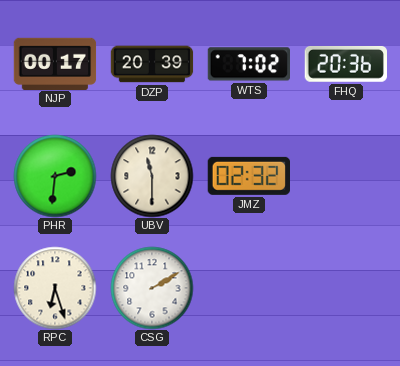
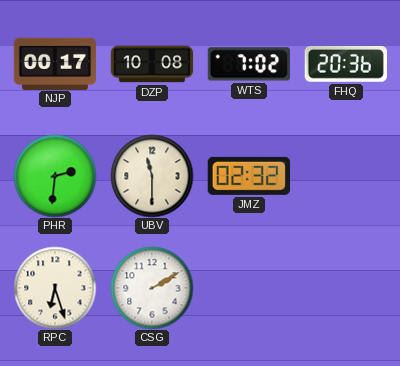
DZP: 20:39 -> 10:08
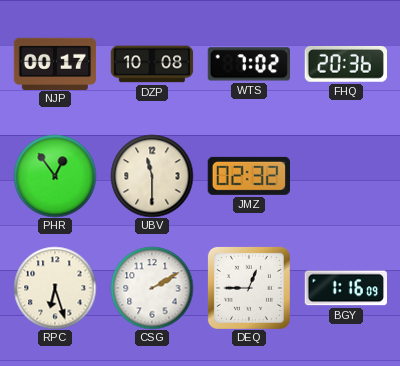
PHR: 2:31 -> 12:54
DEQ: none -> 12:45
BGY: none -> 1:16
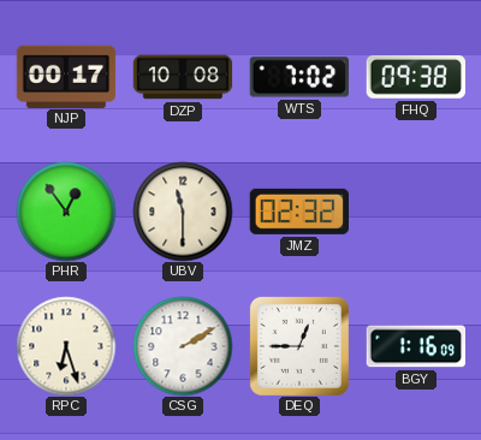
FHQ: 20:36 -> 09:38
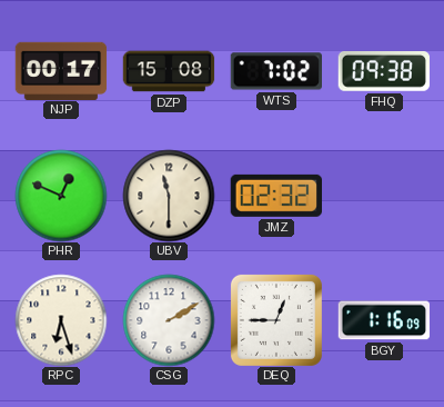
DZP: 10:08 -> 15:08
PHR: 12:54 -> 12:49
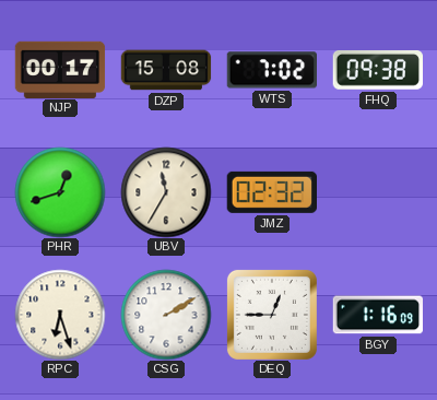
PHR: 12:49 -> 12:42
UBV: 11:30 -> 11:35
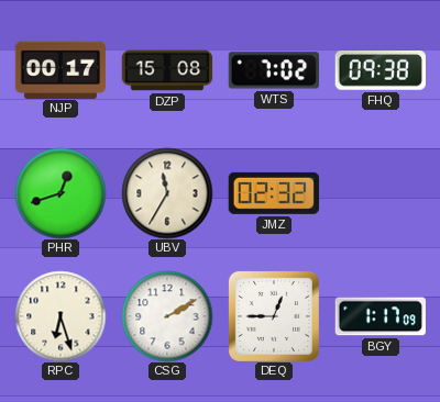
BGY: 1:16 -> 1:17
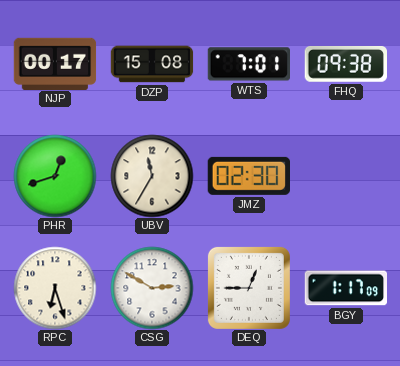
WTS: 7:02 -> 7:01
JMZ: 02:32 -> 02:30
CSG: 2:10 -> 2:50
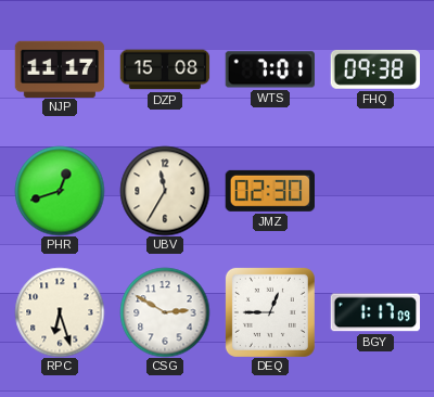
NJP: 00:17 -> 11:17
